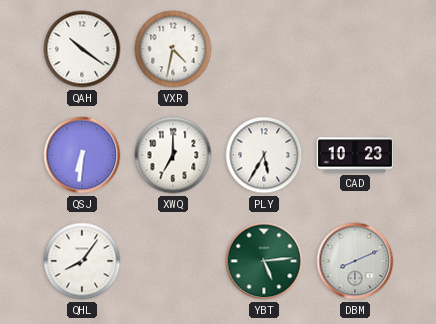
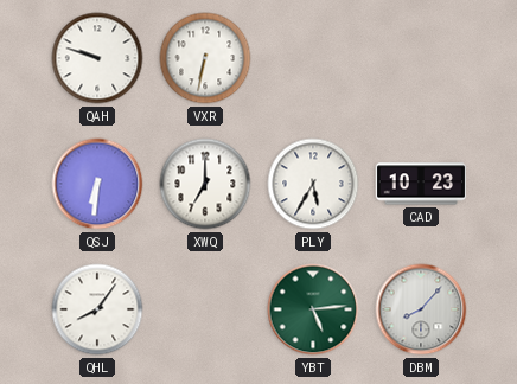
QAH: 10:21 -> 9:48
VXR: 4:32 -> 6:32
DBM: 8:11 -> 8:07
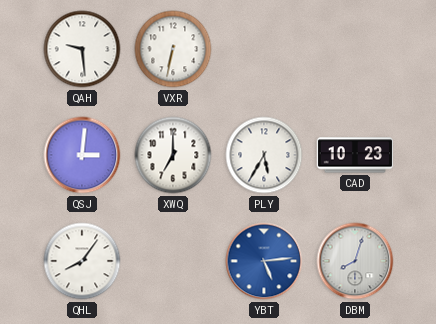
QAH: 9:48 -> 9:29
QSJ: 6:31 -> 3:01
YBT dial: green -> blue
DBM: 8:07 -> 8:03
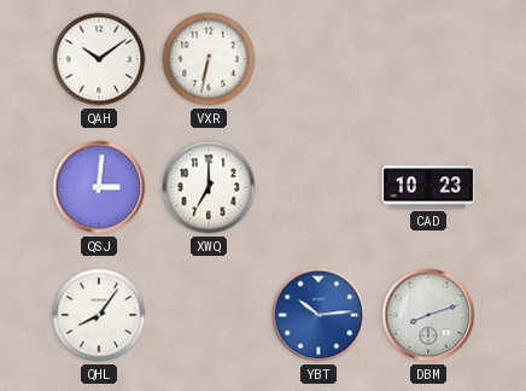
QAH: 9:29 -> 10:09
PLY: 5:35 -> none
YBT: 5:14 -> 10:14
DBM: 8:03 -> 8:12
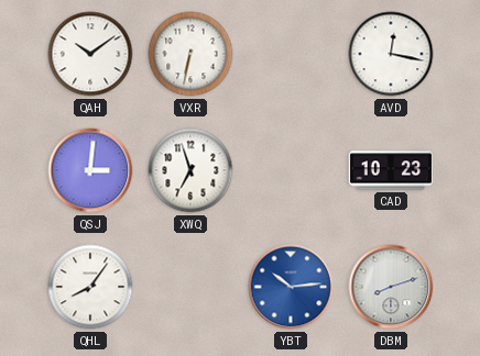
AVD: none -> 12:17
XWQ: 7:00 -> 6:57
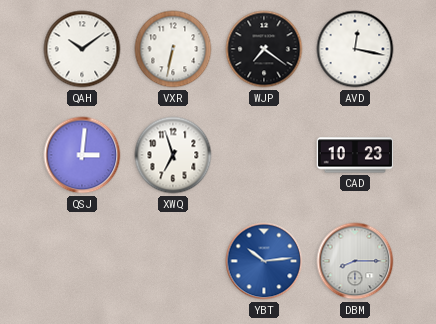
WJP: none -> 7:21
QHL: 8:06 -> none
DBM: 8:12 -> 8:15
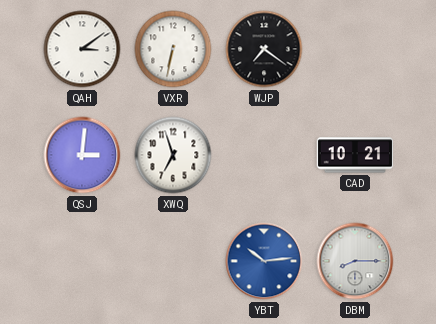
QAH: 10:09 -> 3:09
AVD: 12:17 -> none
CAD: 10:23 -> 10:21
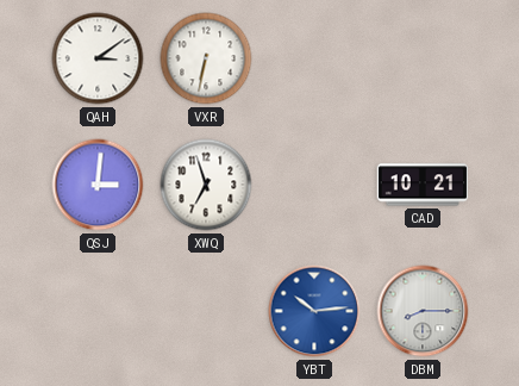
WJP: 7:21 -> none
